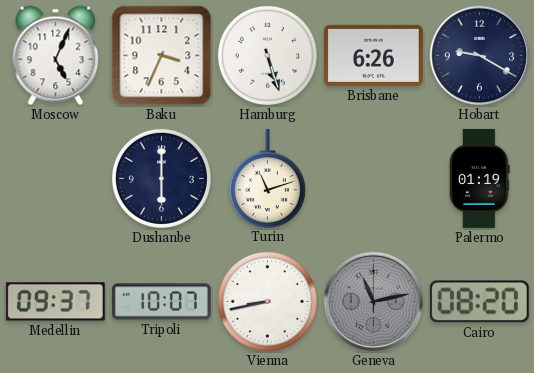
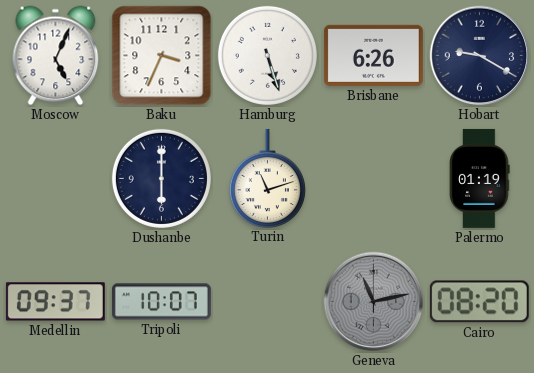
Vienna: 8:43 -> none
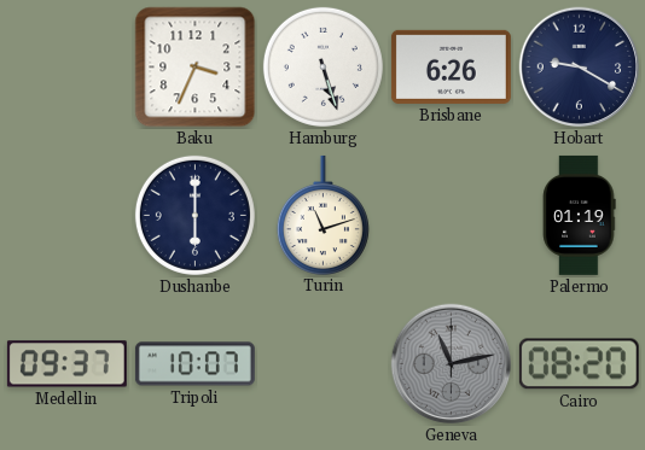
Moscow: 5:04 -> none
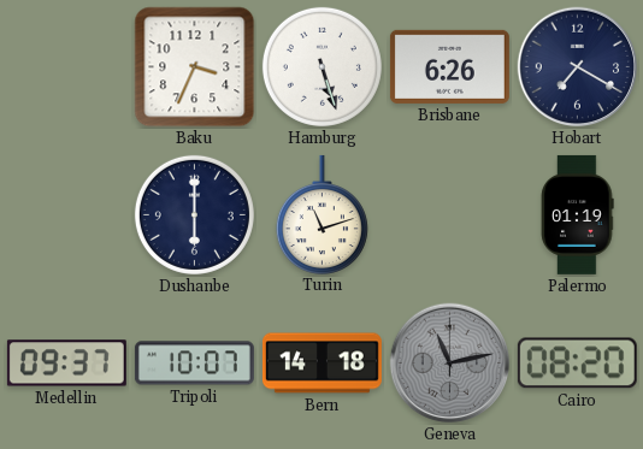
Hobart: 9:20 -> 7:20
Bern: none -> 14:18
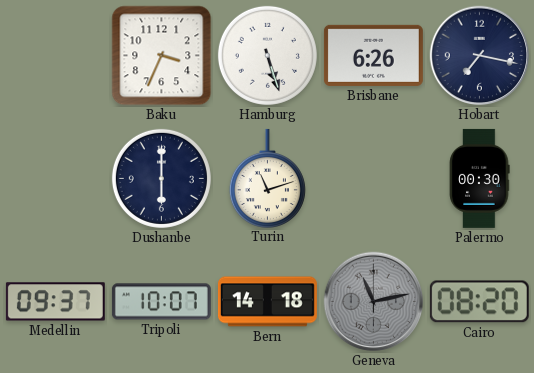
Hobart: 7:20 -> 7:17
Palermo: 01:19 -> 00:30
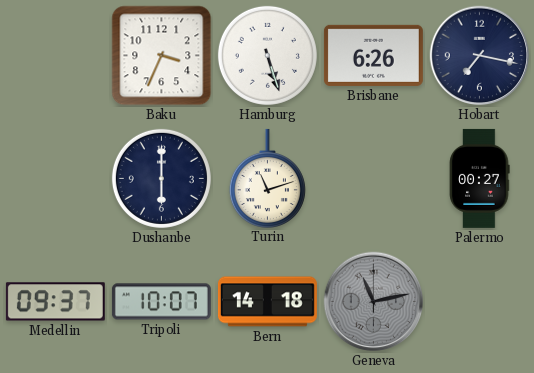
Palermo: 00:30 -> 00:27
Cairo: 08:20 -> none
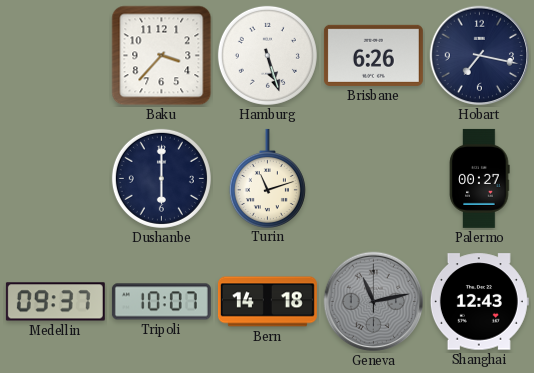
Baku: 3:34 -> 3:37
Shanghai: none -> 12:43
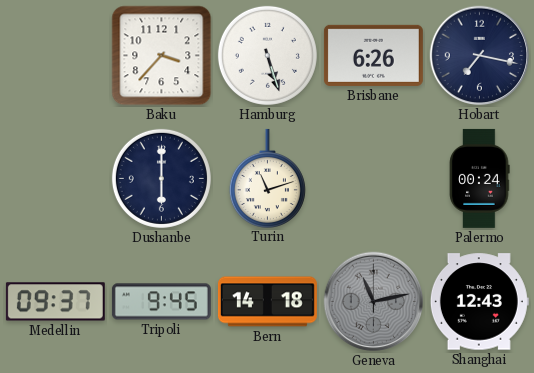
Palermo: 00:27 -> 00:24
Tripoli: 10:07 -> 9:45
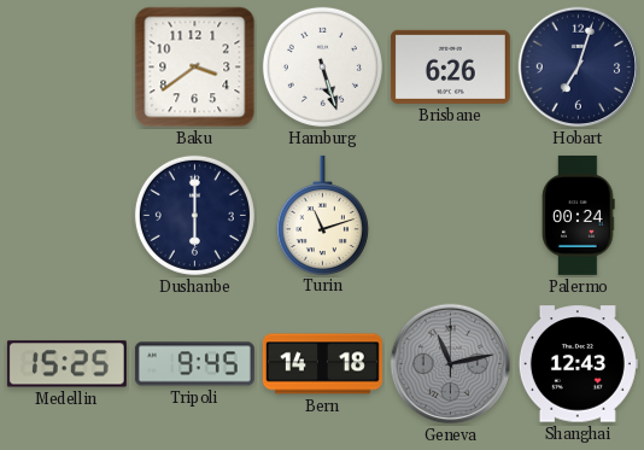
Baku: 3:37 -> 3:39
Hobart: 7:17 -> 7:03
Medellin: 09:37 -> 15:25
